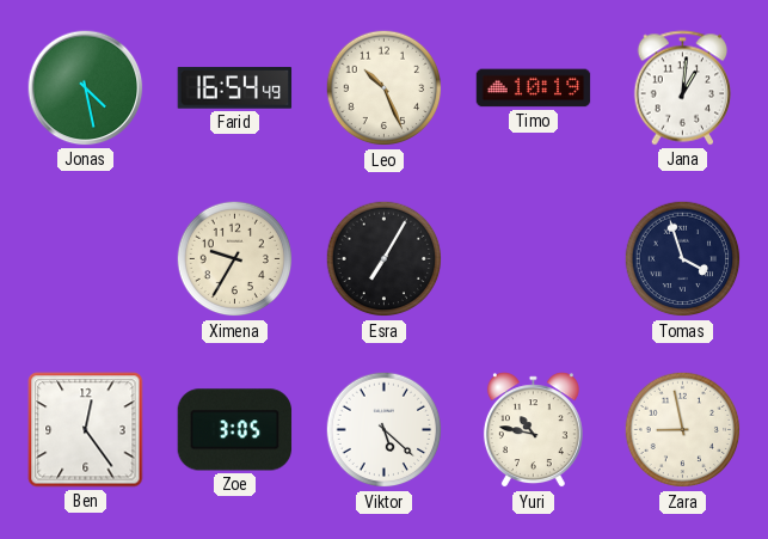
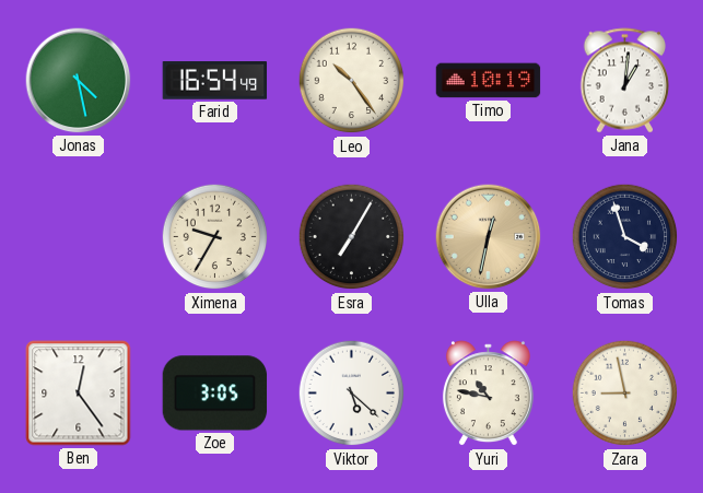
Leo: 10:26 -> 10:24
Ulla: none -> 12:32
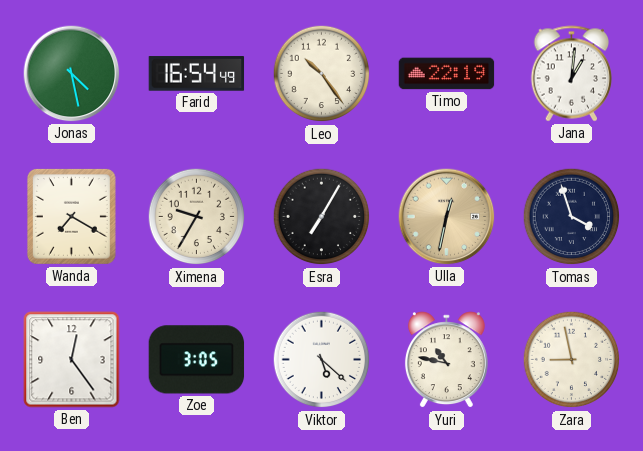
Timo: 10:19 -> 22:19
Wanda: none -> 7:20
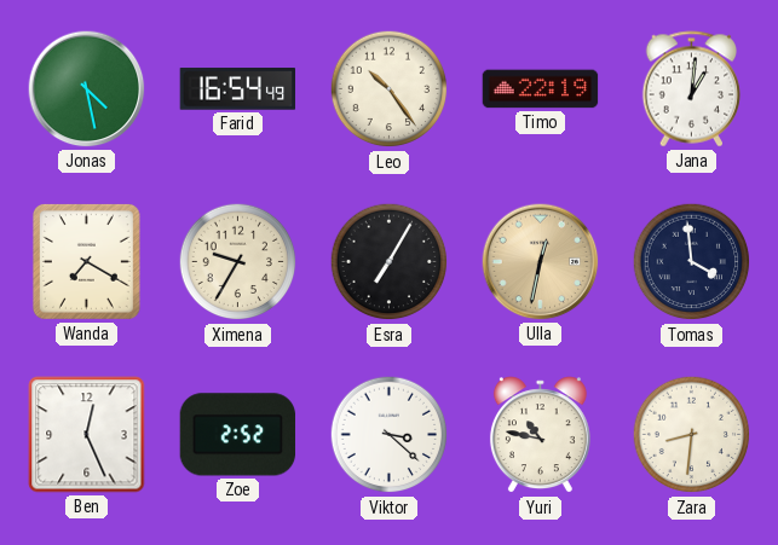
Tomas: 3:57 -> 3:59
Ben: 12:24 -> 12:26
Zoe: 3:05 -> 2:52
Viktor: 5:22 -> 3:22
Zara: 8:58 -> 8:31
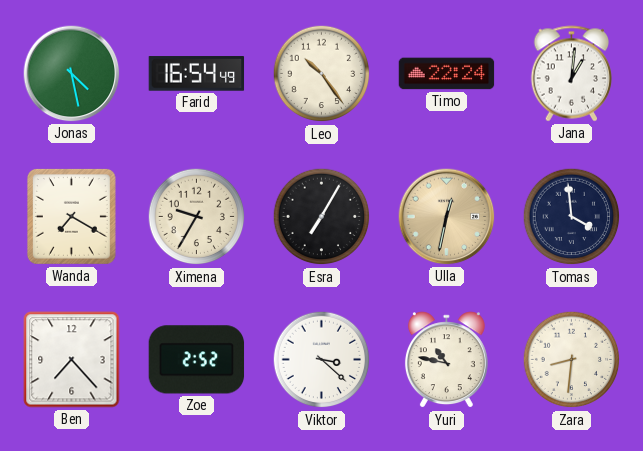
Timo: 22:19 -> 22:24
Ben: 12:26 -> 7:23
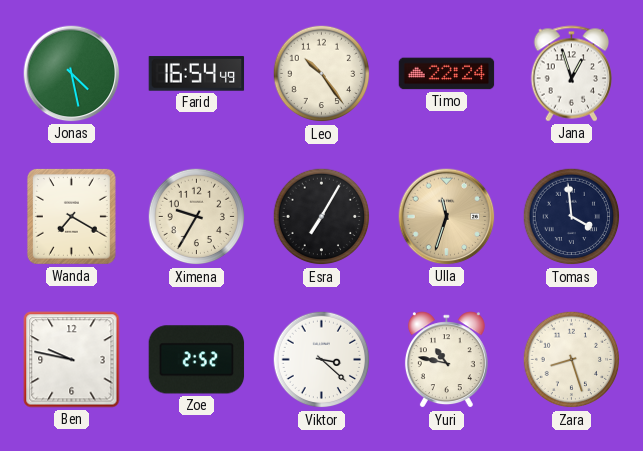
Jana: 1:01 -> 12:57
Ulla: 12:32 -> 11:33
Ben: 7:23 -> 9:47
Zara: 8:31 -> 8:27
